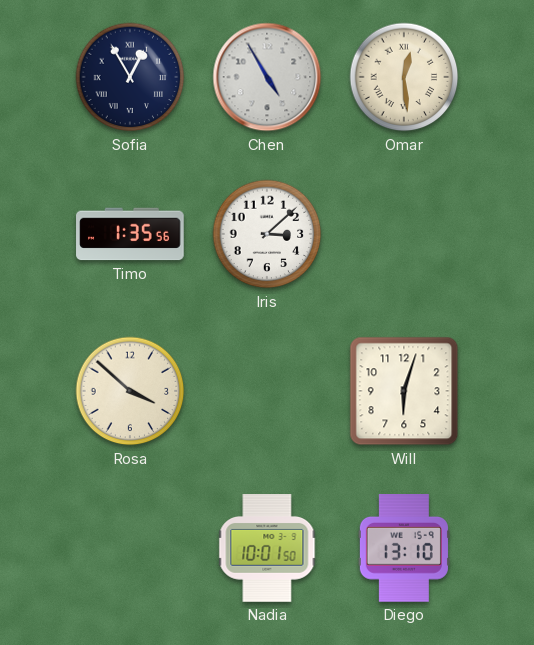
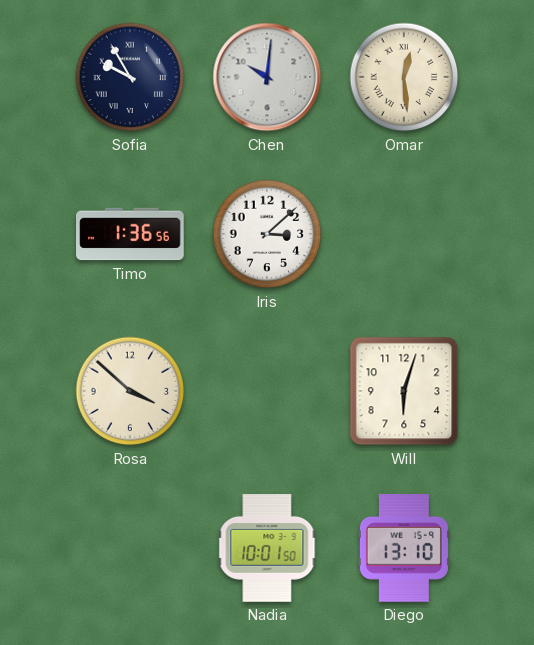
Sofia: 12:55 -> 9:55
Chen: 4:55 -> 10:01
Timo: 1:35 -> 1:36
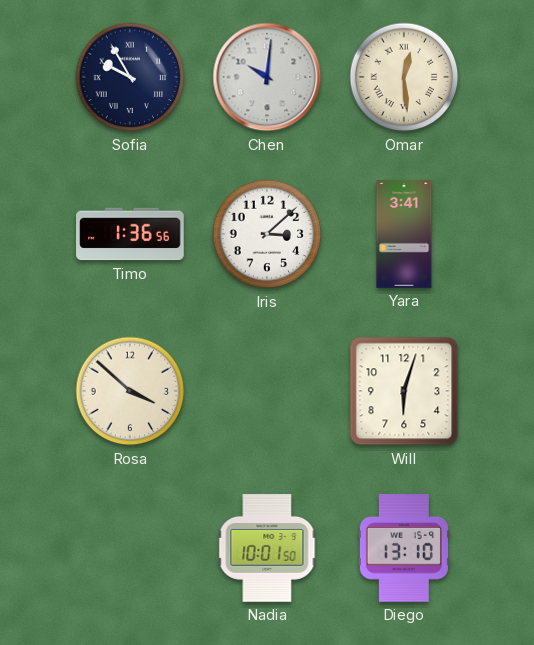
Yara: none -> 3:41
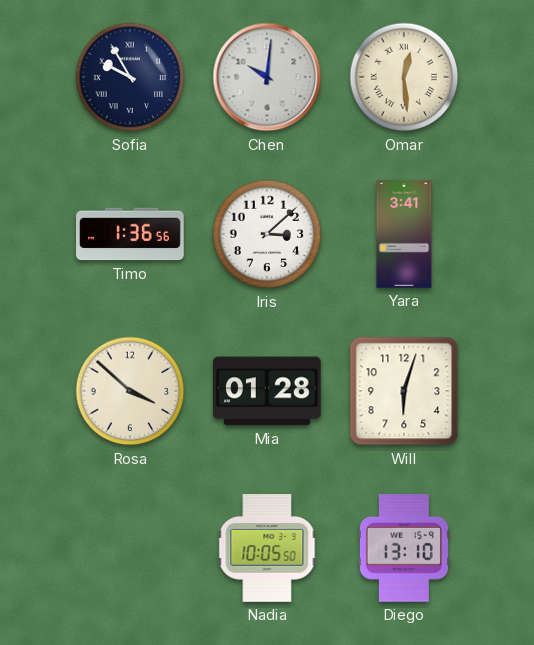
Mia: none -> 01:28
Nadia: 10:01 -> 10:05
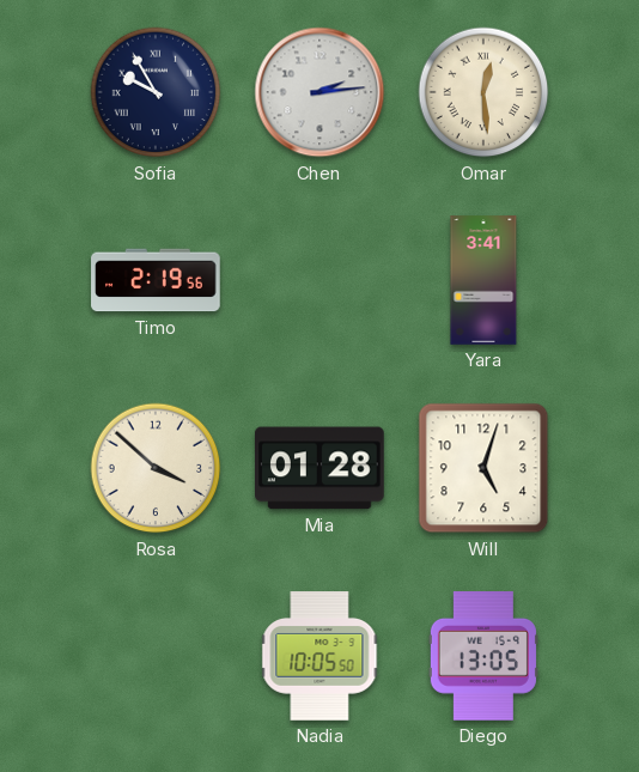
Chen: 10:01 -> 2:14
Timo: 1:36 -> 2:19
Iris: 3:08 -> none
Will: 6:03 -> 5:03
Diego: 13:10 -> 13:05
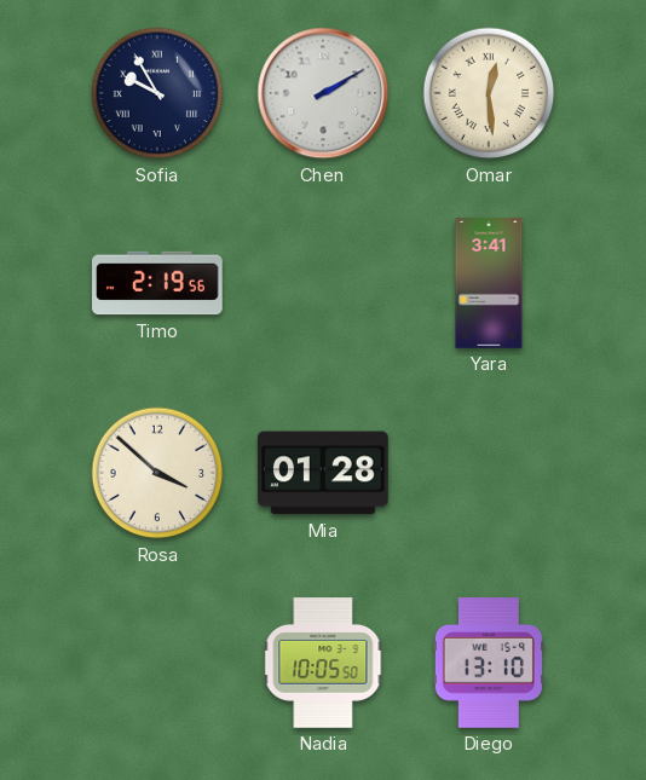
Chen: 2:14 -> 2:10
Will: 5:03 -> none
Diego: 13:05 -> 13:10
